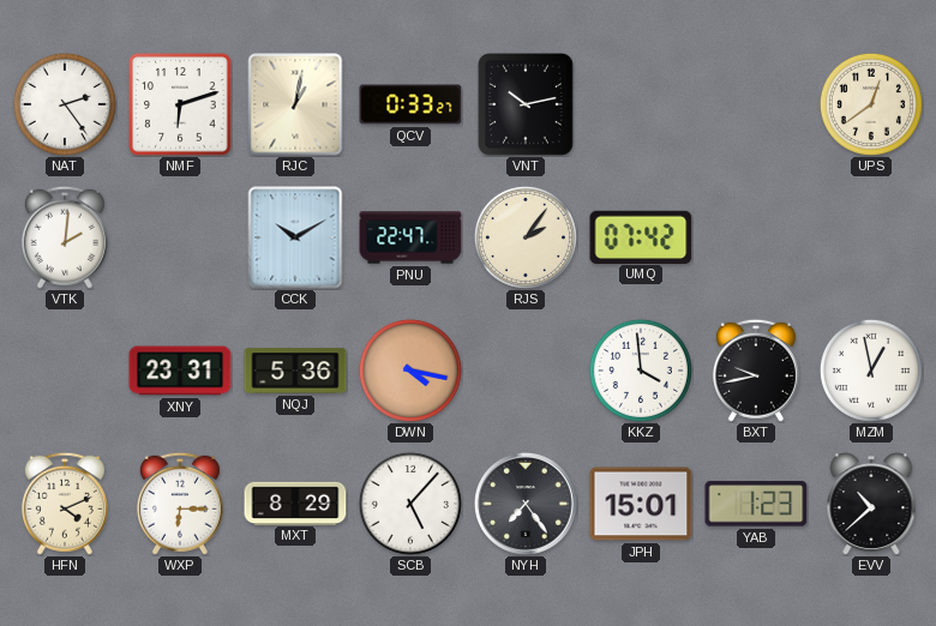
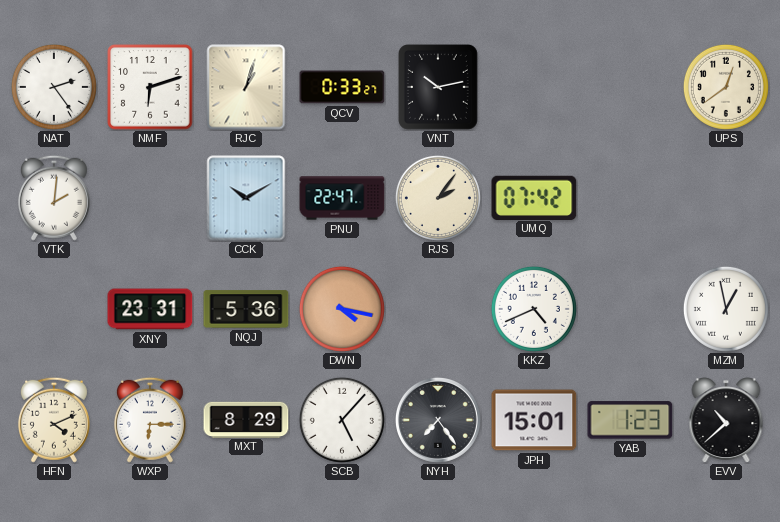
RJC: 1:02 -> 1:03
KKZ: 3:59 -> 4:41
BXT: 9:43 -> none
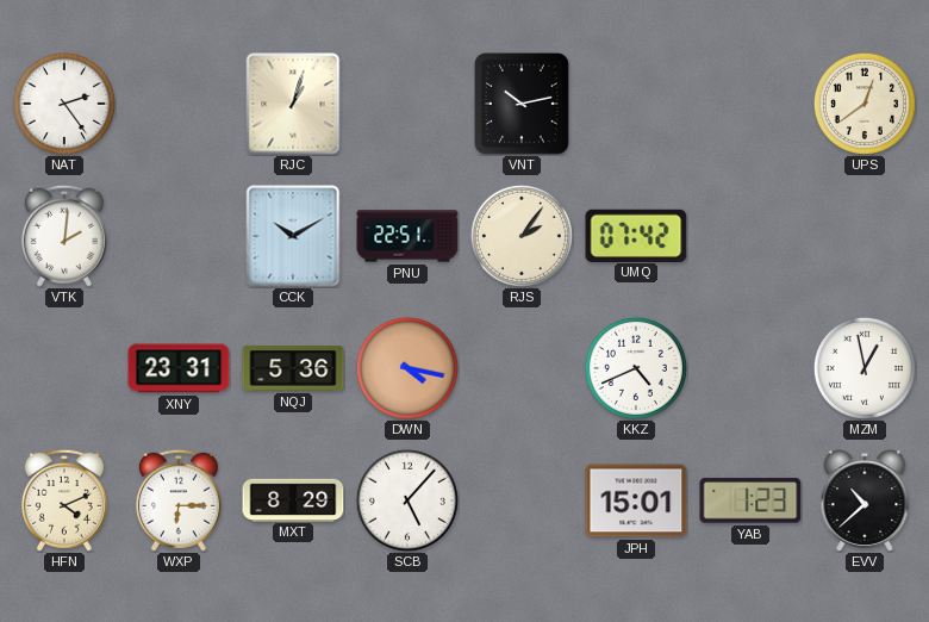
NMF: 6:12 -> none
QCV: 0:33 -> none
PNU: 22:47 -> 22:51
NYH: 7:24 -> none
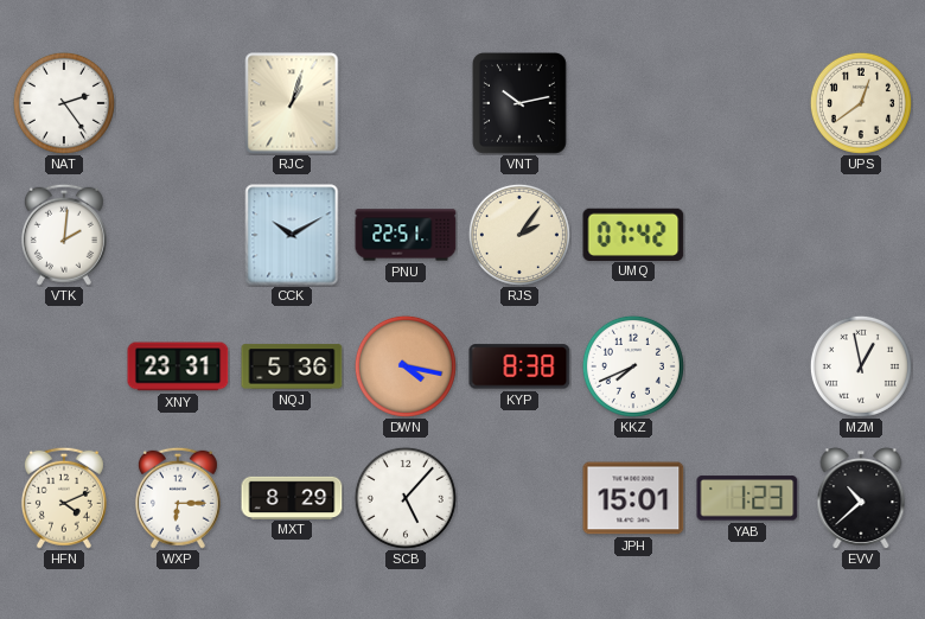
KYP: none -> 8:38
KKZ: 4:41 -> 7:41
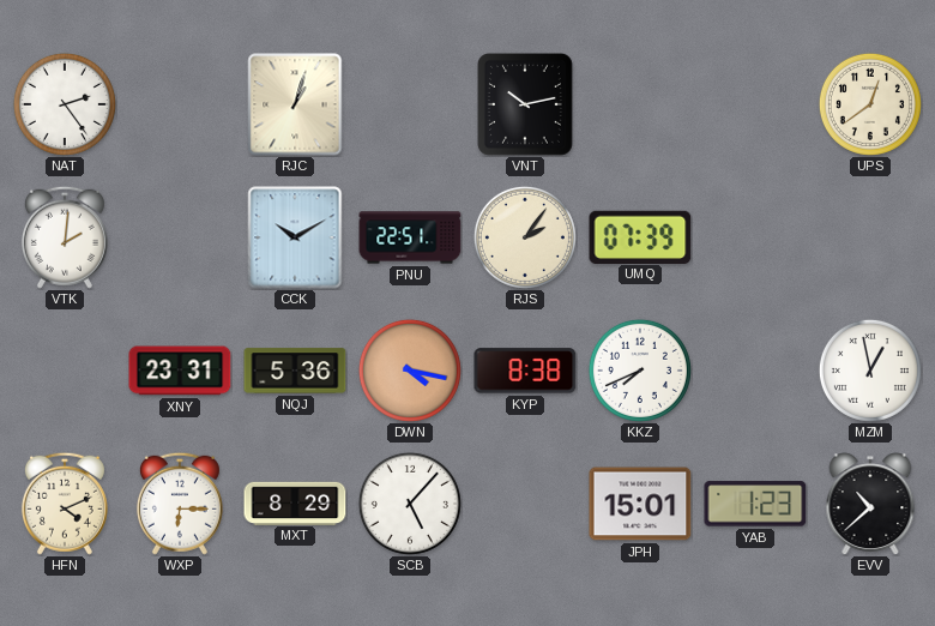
UMQ: 07:42 -> 07:39
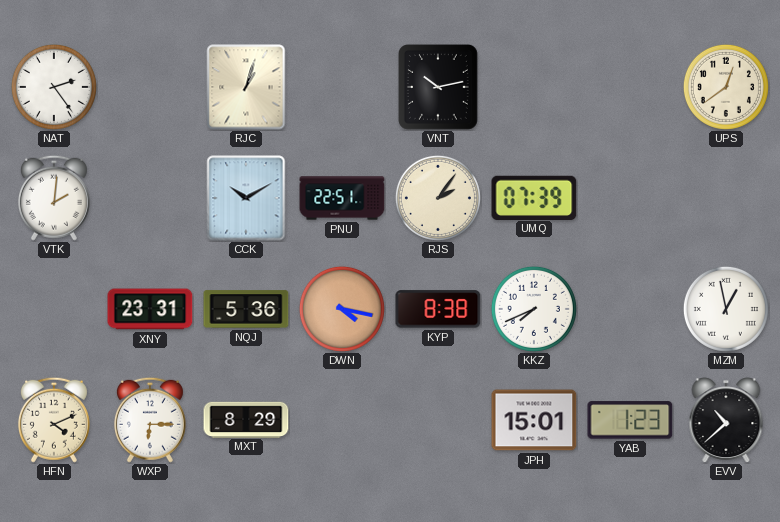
SCB: 5:07 -> none
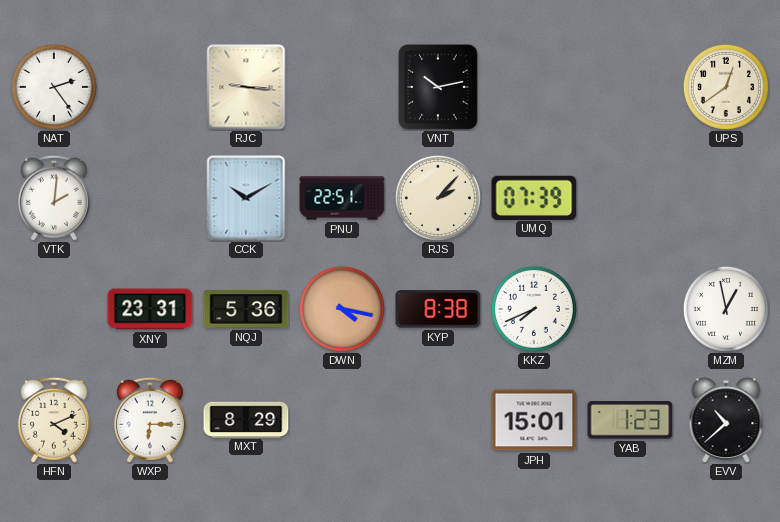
RJC: 1:03 -> 9:16
RJS: 2:06 -> 2:07
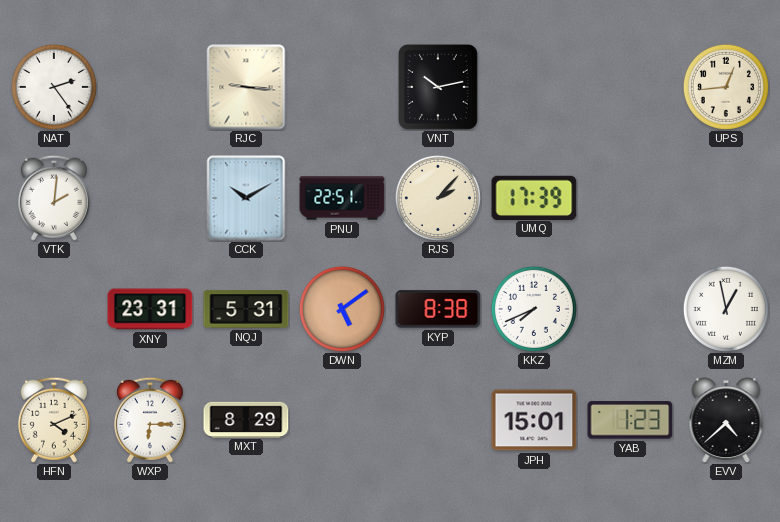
UPS: 12:39 -> 12:44
UMQ: 07:39 -> 17:39
NQJ: 5:36 -> 5:31
DWN: 4:17 -> 5:09
EVV: 10:38 -> 4:38
